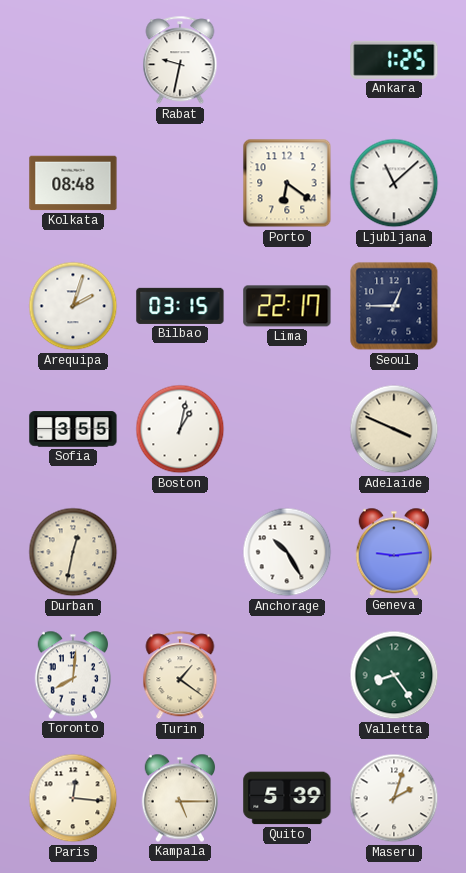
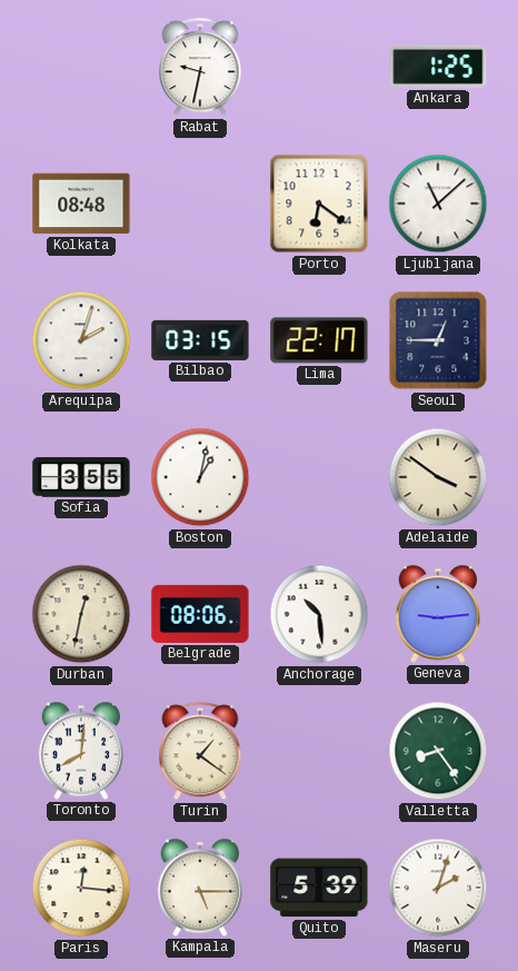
Adelaide: 3:49 -> 3:51
Belgrade: none -> 08:06
Anchorage: 10:25 -> 10:29
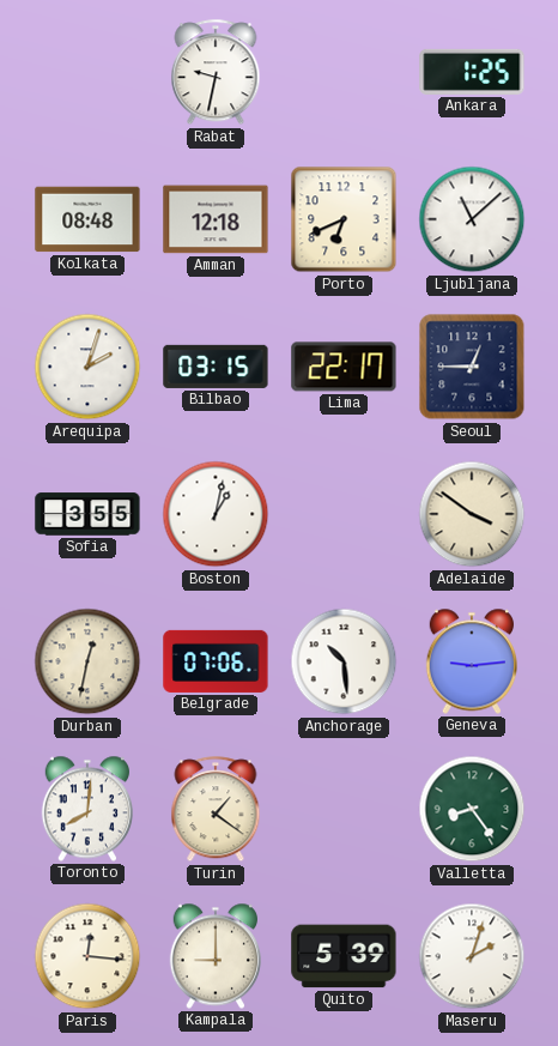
Amman: none -> 12:18
Porto: 6:21 -> 6:41
Belgrade: 08:06 -> 07:06
Kampala: 5:15 -> 9:00
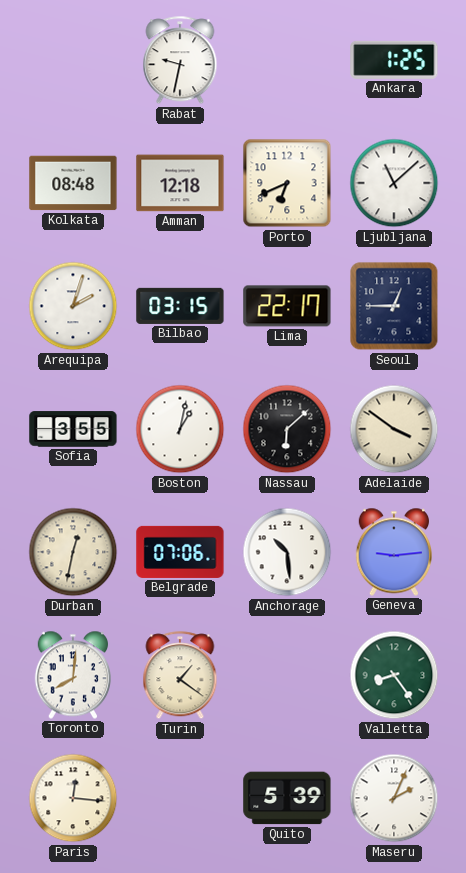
Nassau: none -> 6:08
Kampala: 9:00 -> none
Maseru: 2:03 -> 2:04
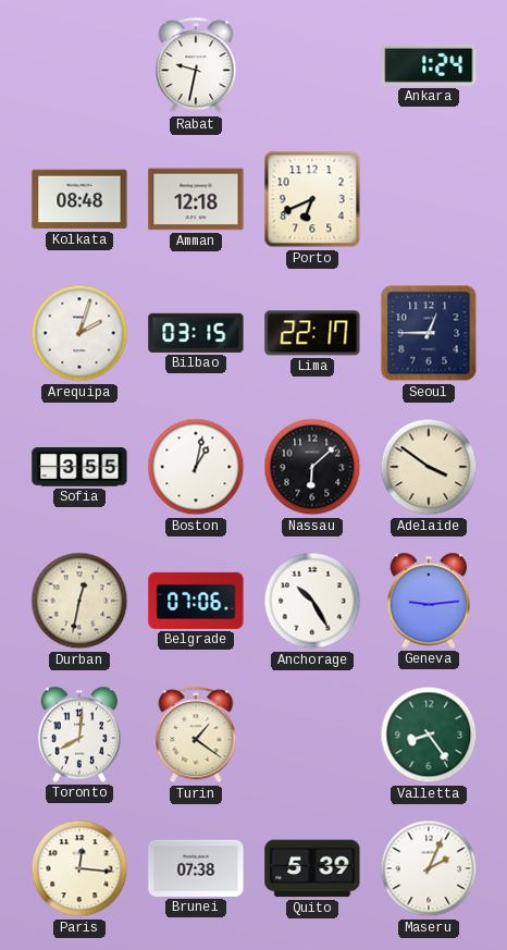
Ankara: 1:25 -> 1:24
Ljubljana: 11:08 -> none
Anchorage: 10:29 -> 10:25
Brunei: none -> 07:38
